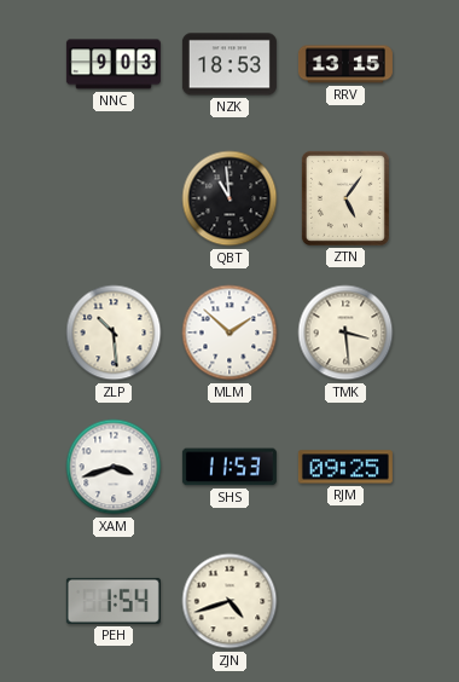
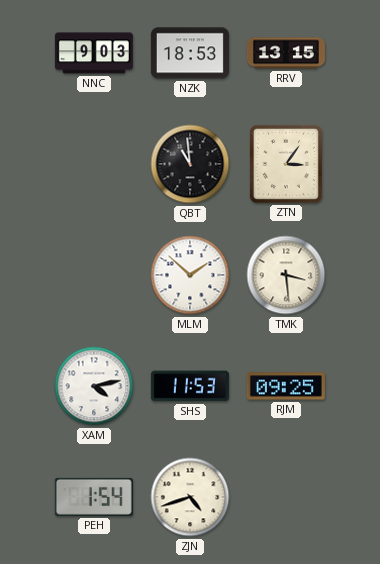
ZTN: 5:06 -> 3:06
ZLP: 10:29 -> none
XAM: 3:42 -> 4:13
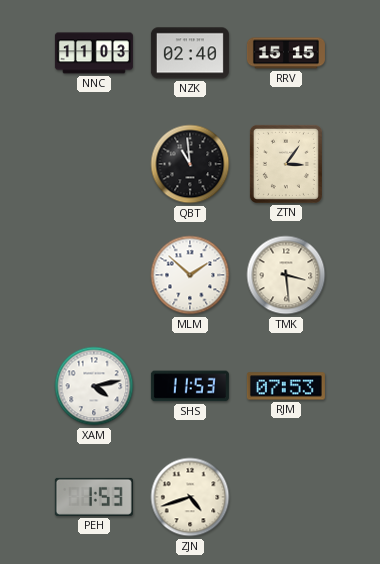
NNC: 9:03 -> 11:03
NZK: 18:53 -> 02:40
RRV: 13:15 -> 15:15
RJM: 09:25 -> 07:53
PEH: 1:54 -> 1:53
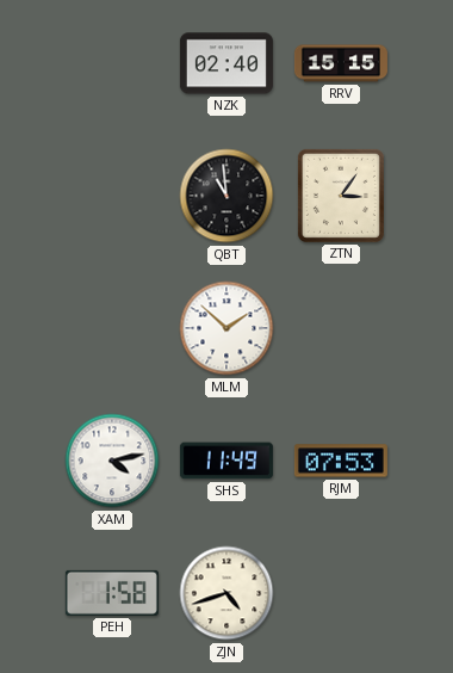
NNC: 11:03 -> none
TMK: 3:29 -> none
SHS: 11:53 -> 11:49
PEH: 1:53 -> 1:58
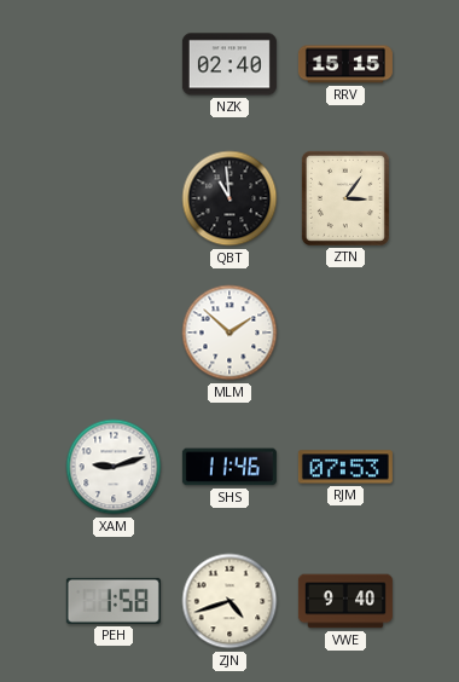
XAM: 4:13 -> 9:12
SHS: 11:49 -> 11:46
VWE: none -> 9:40
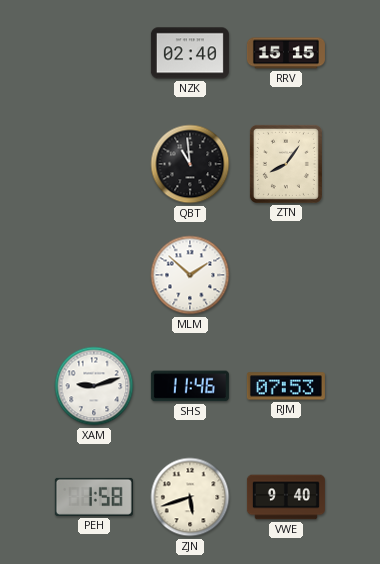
ZTN: 3:06 -> 8:06
ZJN: 4:42 -> 5:42
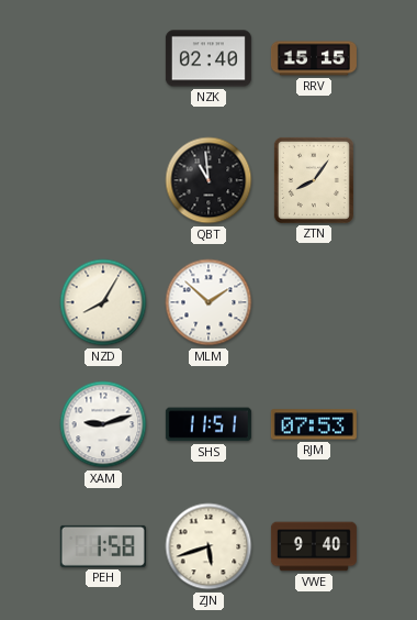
NZD: none -> 8:05
SHS: 11:46 -> 11:51
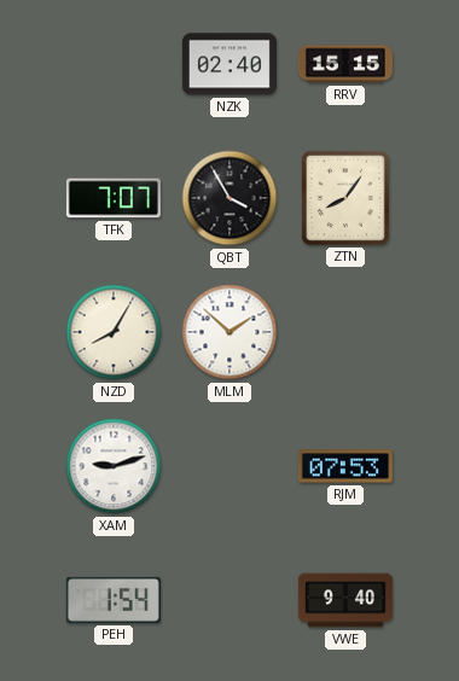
TFK: none -> 7:07
QBT: 10:59 -> 3:55
SHS: 11:51 -> none
PEH: 1:58 -> 1:54
ZJN: 5:42 -> none
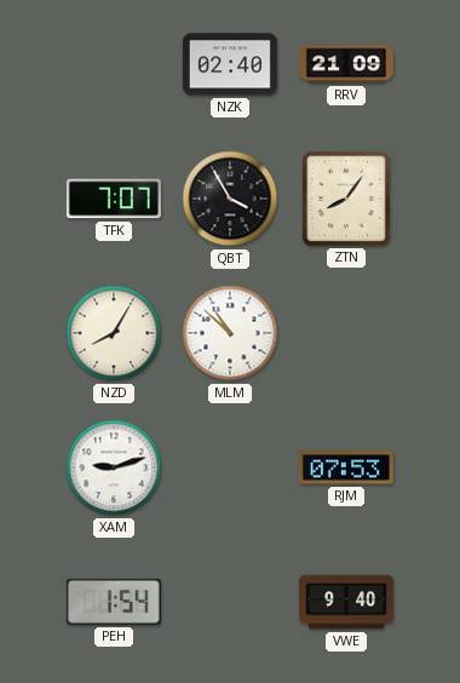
RRV: 15:15 -> 21:09
MLM: 1:52 -> 10:52
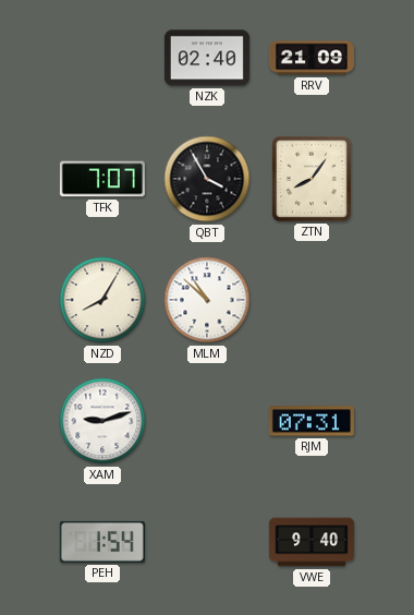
RJM: 07:53 -> 07:31
